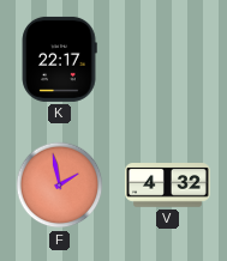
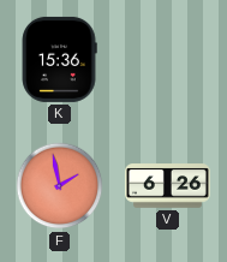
K: 22:17 -> 15:36
V: 4:32 -> 6:26
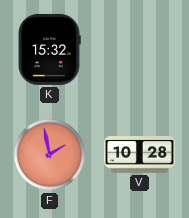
K: 15:36 -> 15:32
V: 6:26 -> 10:28
